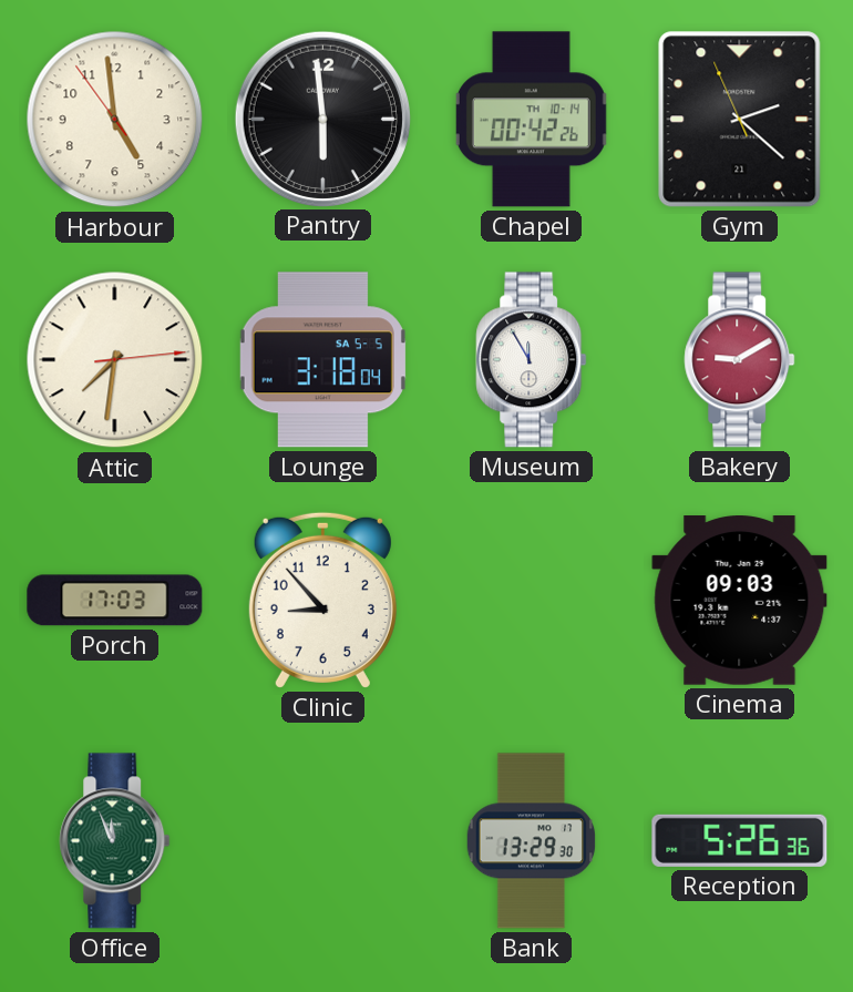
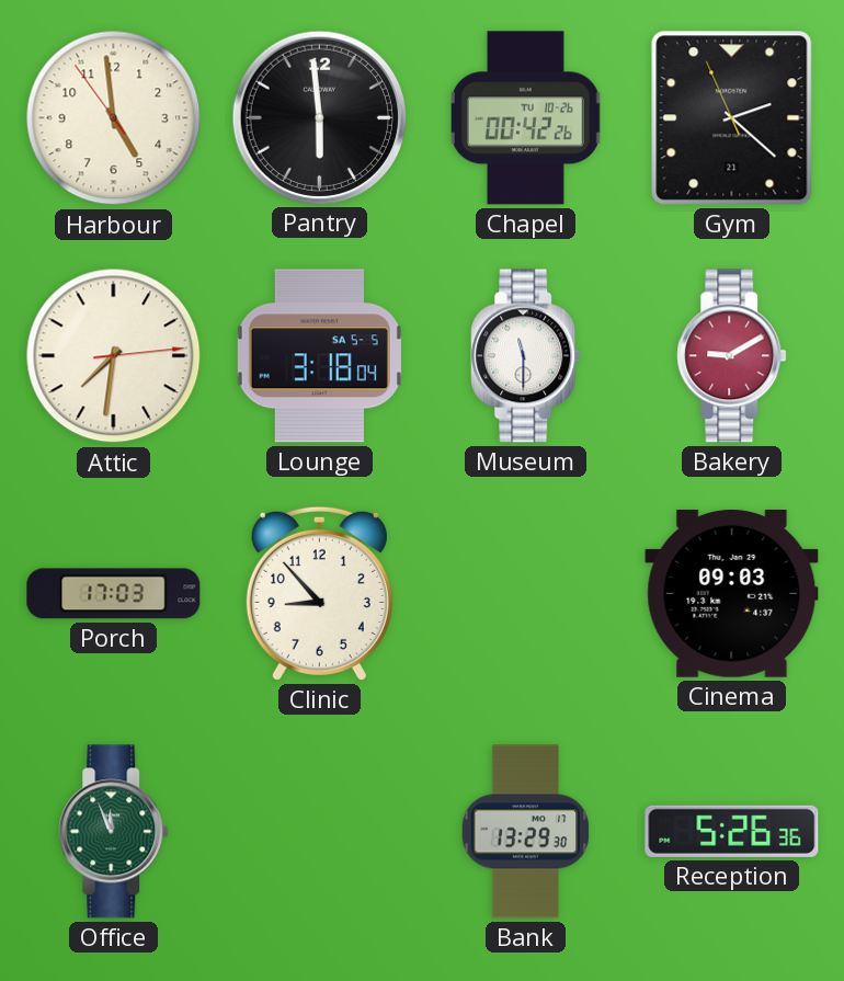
Chapel date: TH 10-14 -> TU 10-26
Museum: 11:55 -> 11:30
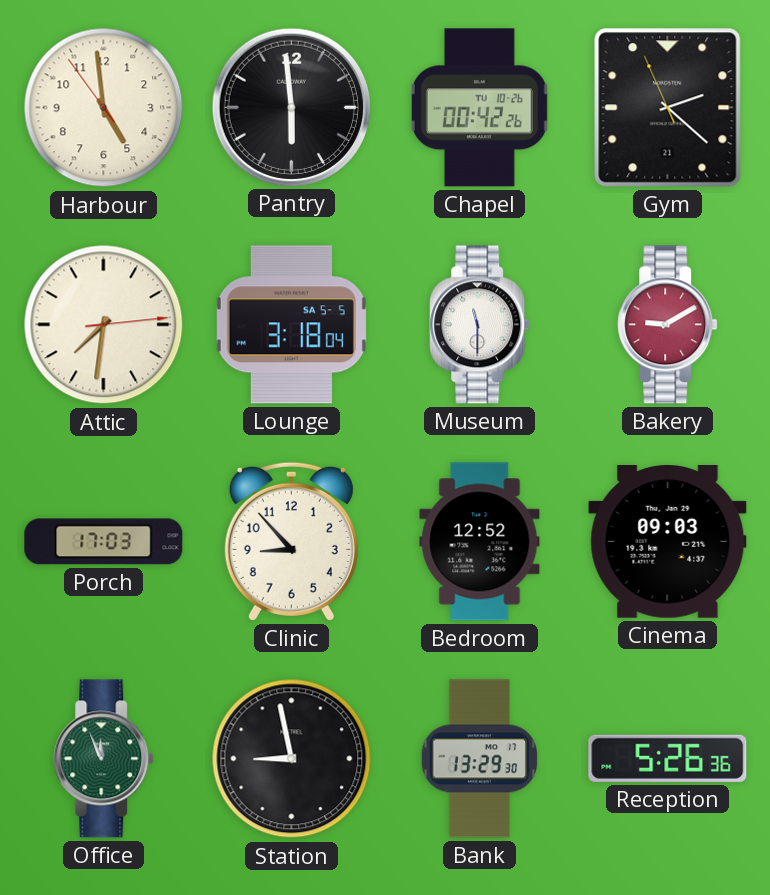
Bedroom: none -> 12:52
Station: none -> 8:58
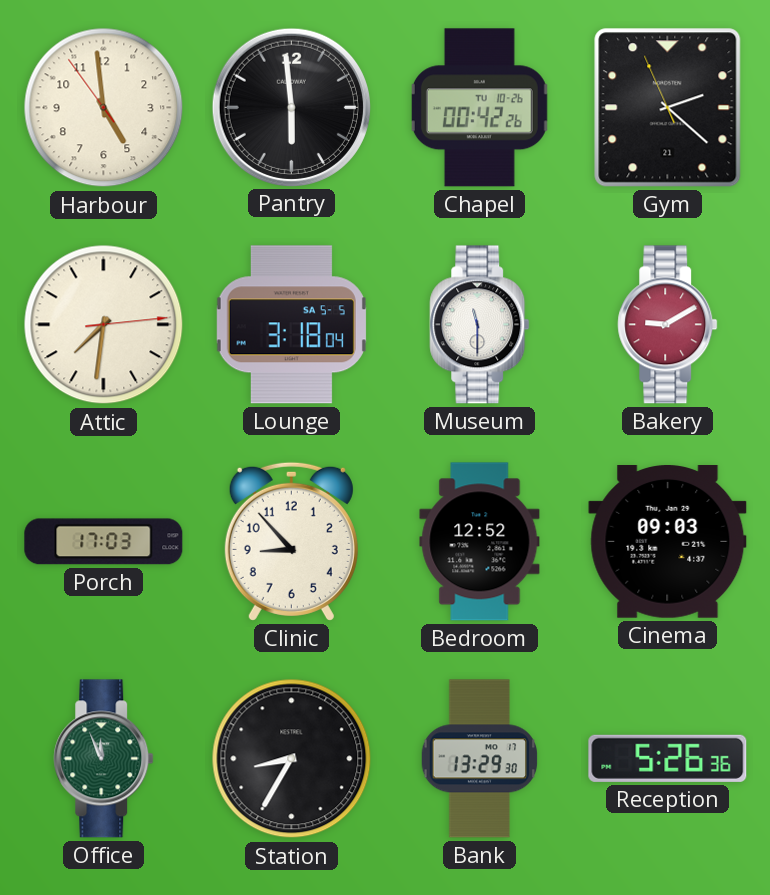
Station: 8:58 -> 8:35
